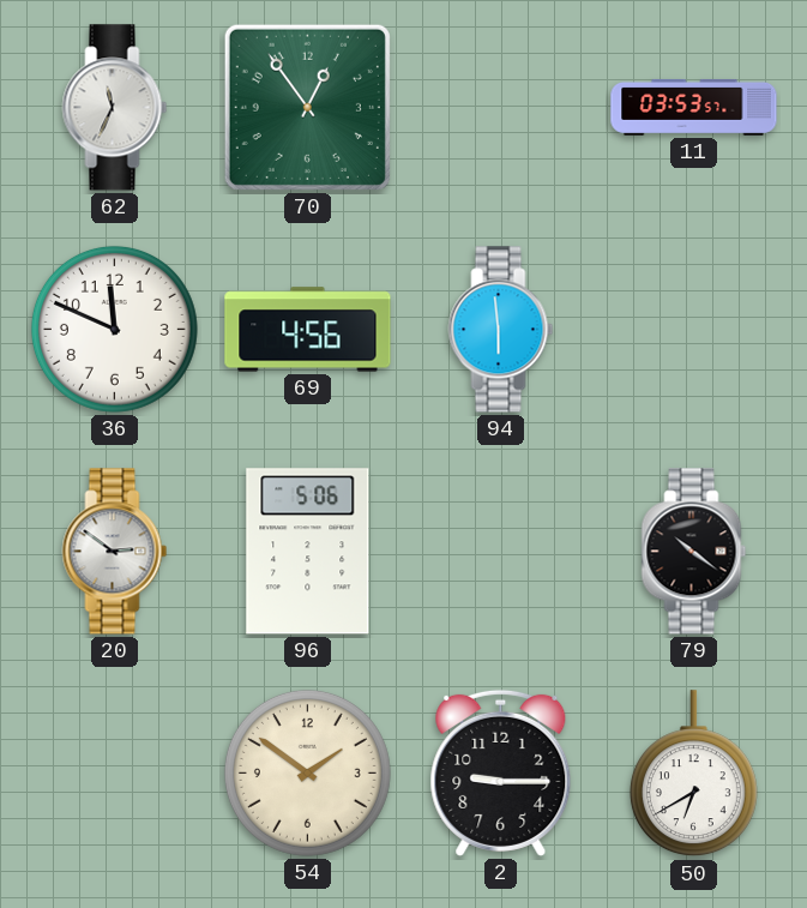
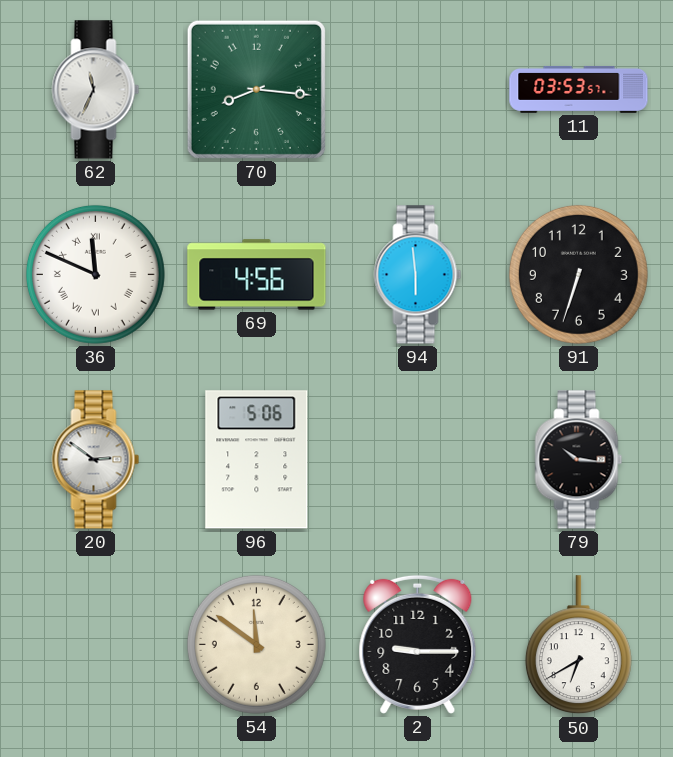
70: 12:54 -> 8:16
36 numerals: Arabic -> Roman
91: none -> 6:33
79: 10:21 -> 10:16
54: 1:51 -> 11:51
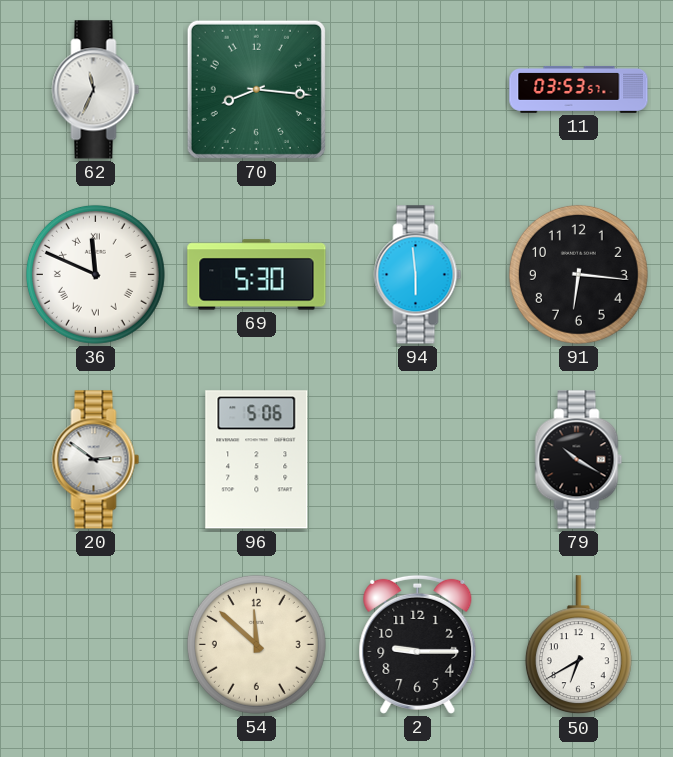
69: 4:56 -> 5:30
91: 6:33 -> 6:16
79: 10:16 -> 10:20
54: 11:51 -> 11:52
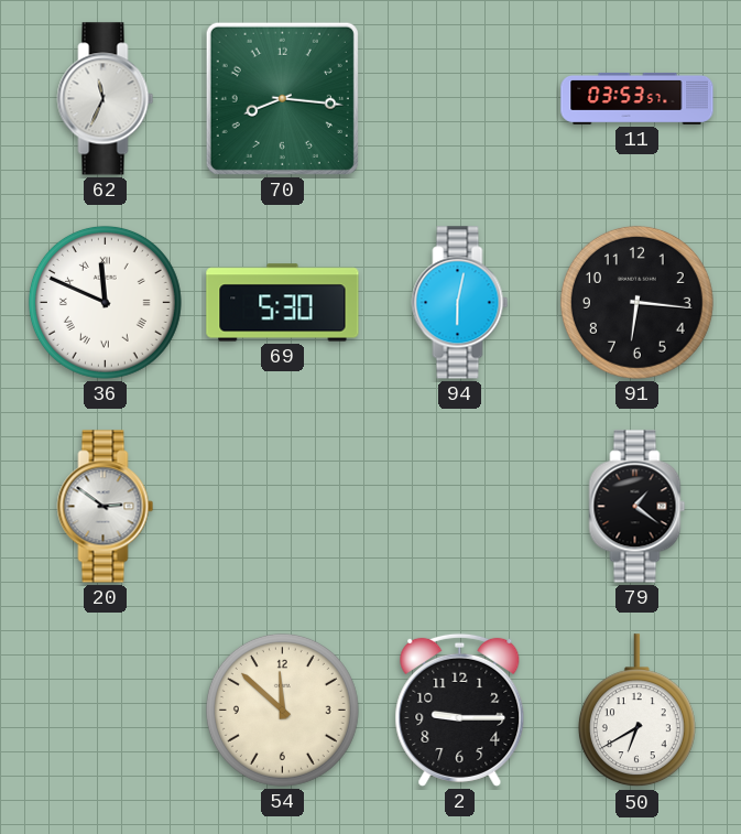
94: 5:59 -> 6:02
96: 5:06 -> none
79: 10:20 -> 1:21
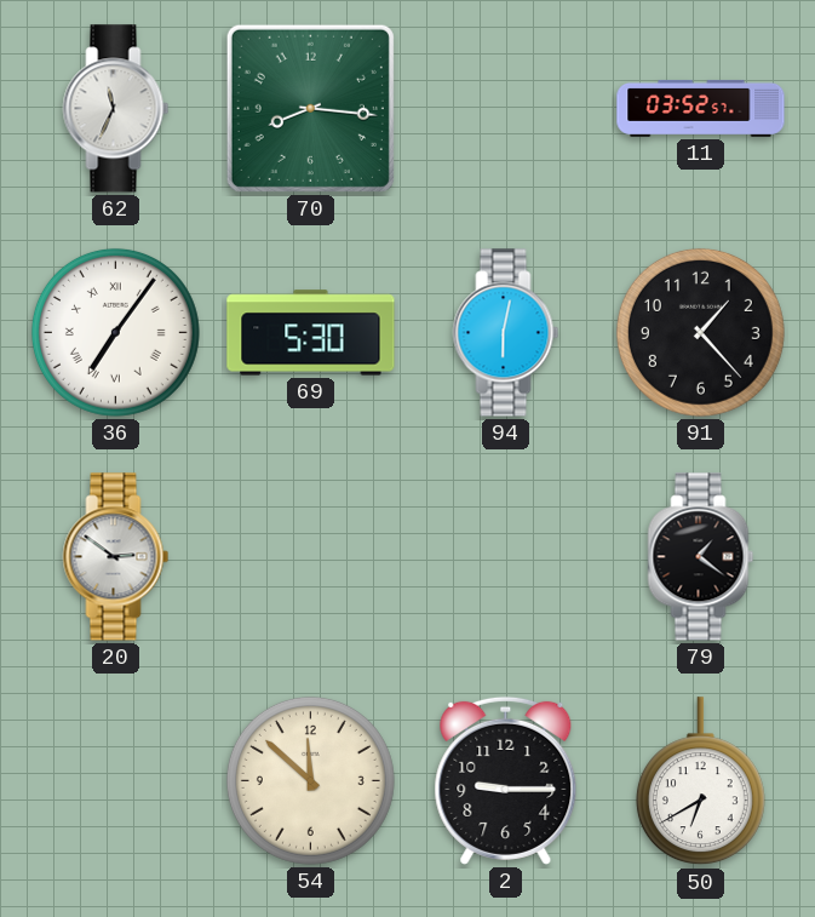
11: 03:53 -> 03:52
36: 11:49 -> 7:06
91: 6:16 -> 1:23
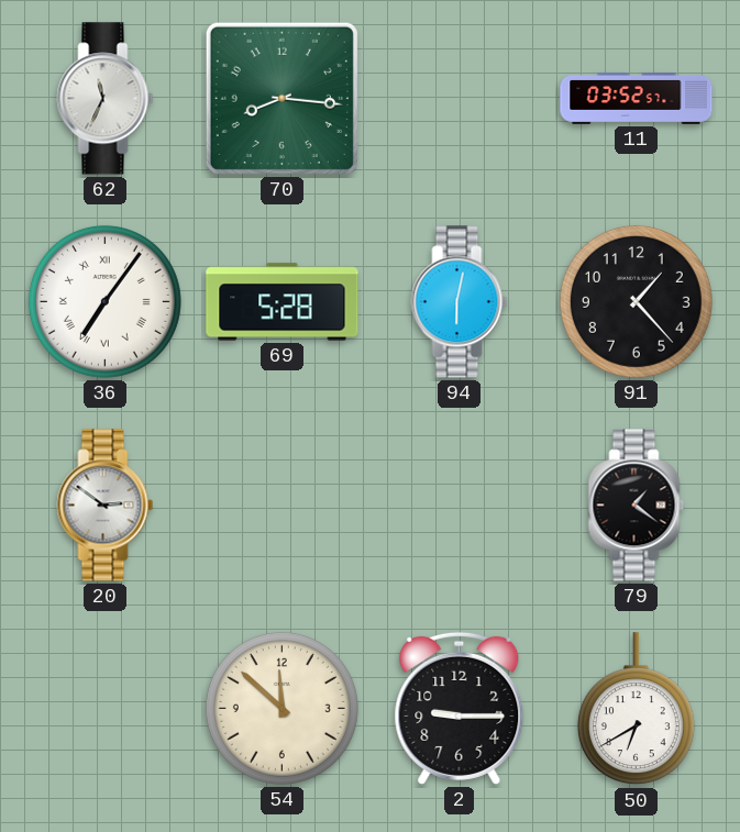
69: 5:30 -> 5:28
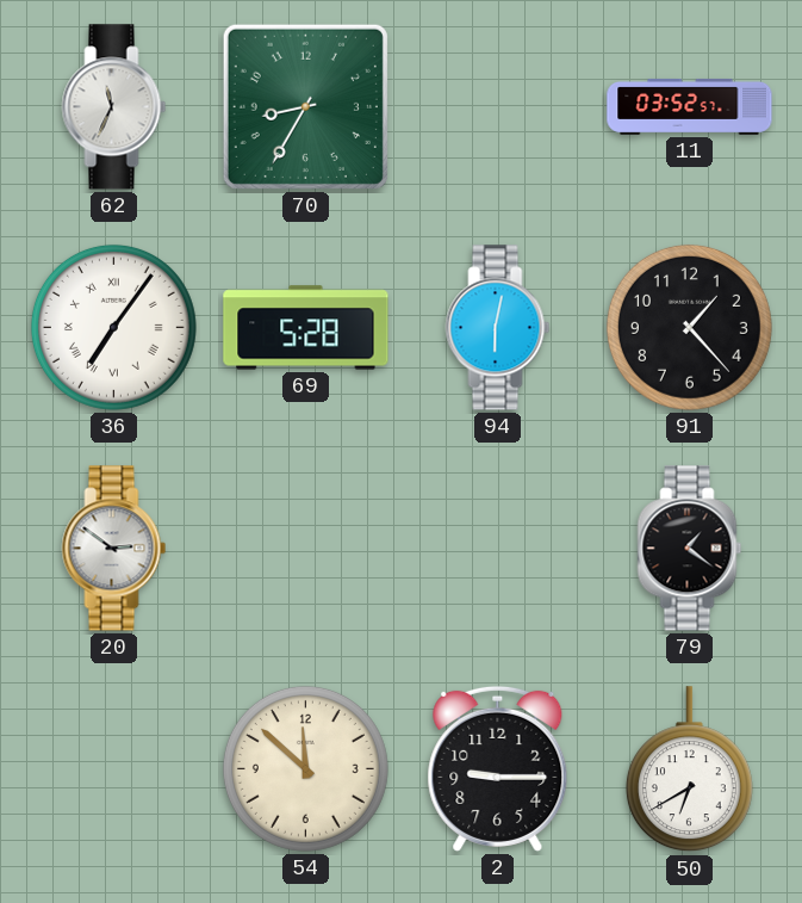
70: 8:16 -> 8:35
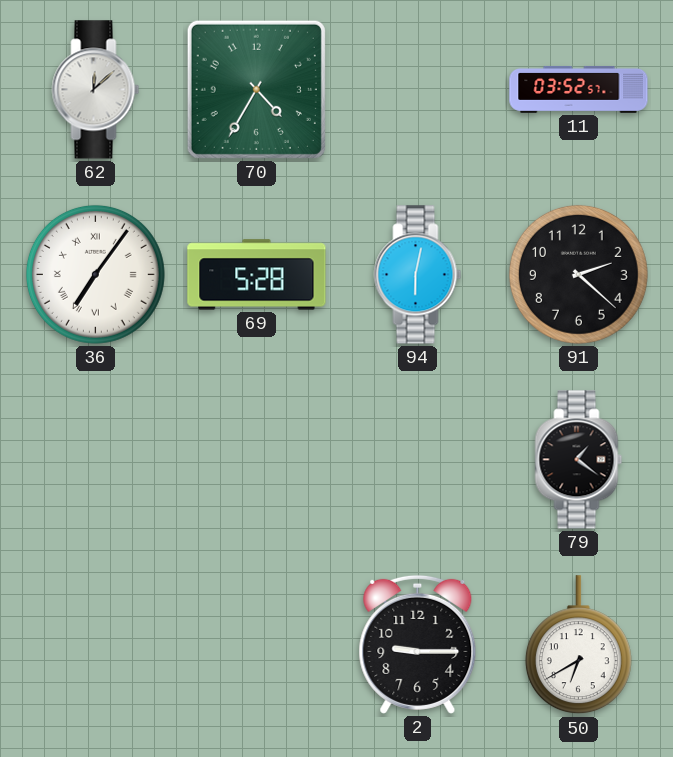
62: 11:34 -> 12:08
70: 8:35 -> 4:35
91: 1:23 -> 2:22
20: 2:51 -> none
54: 11:52 -> none
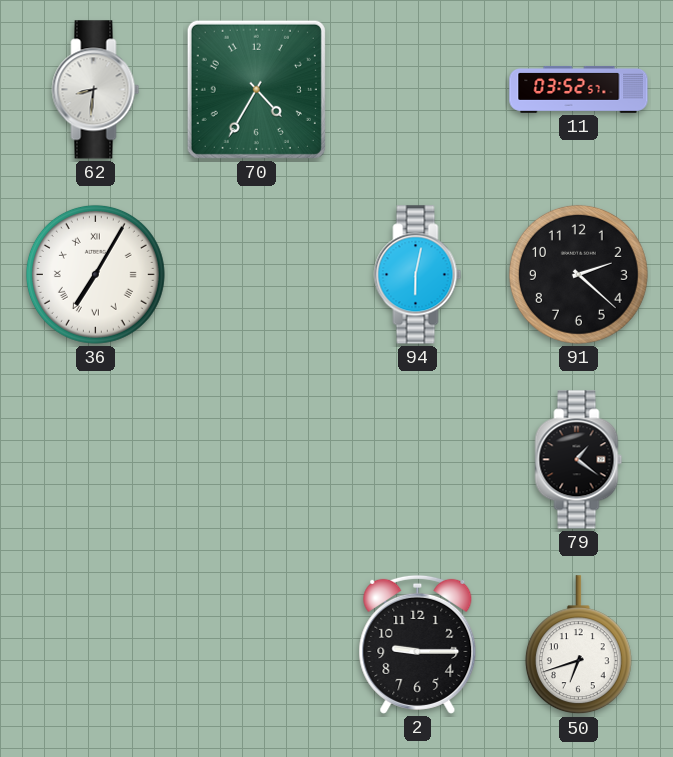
62: 12:08 -> 8:31
36: 7:06 -> 7:05
69: 5:28 -> none
50: 6:40 -> 6:42
